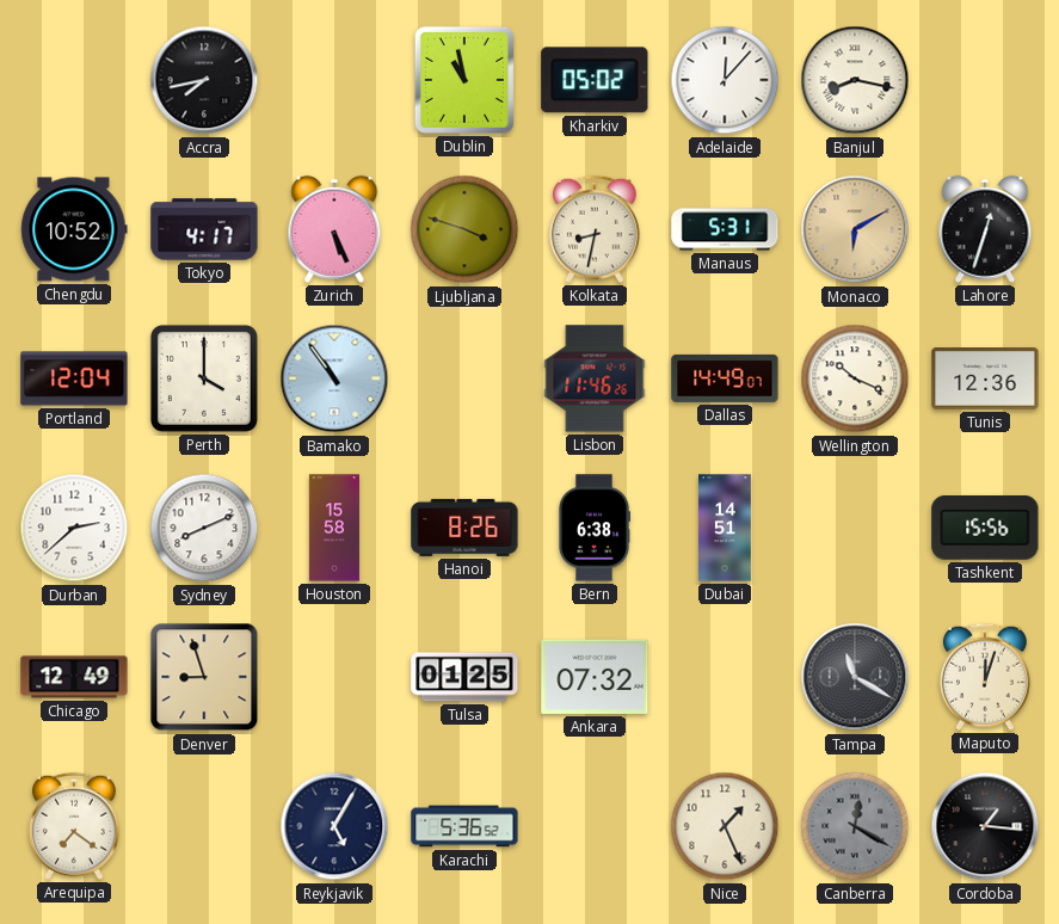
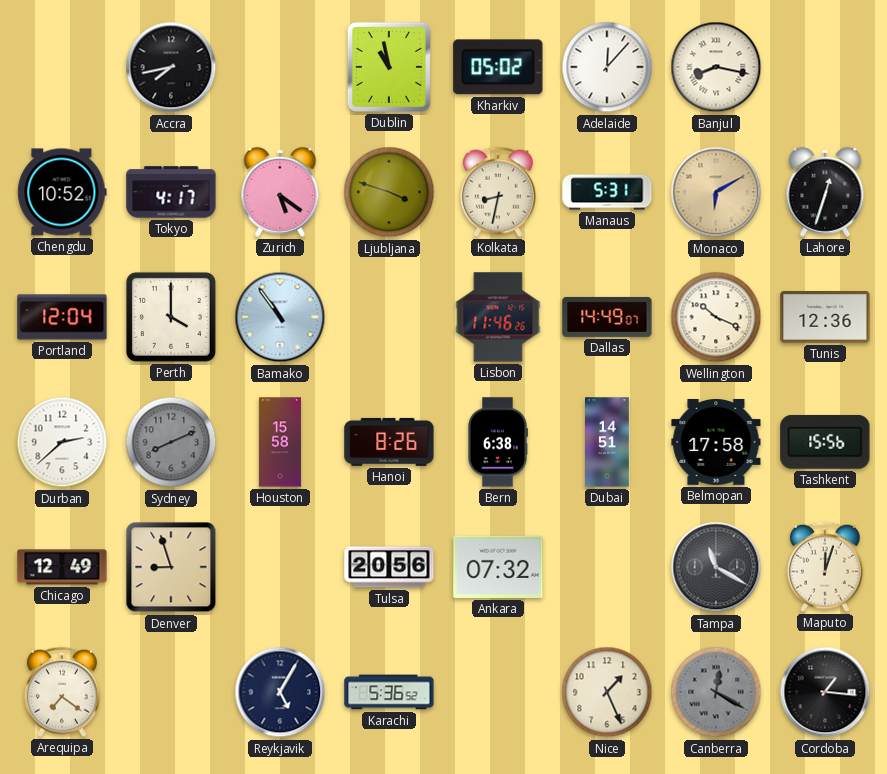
Zurich: 5:26 -> 5:21
Sydney dial: white -> grey
Belmopan: none -> 17:58
Tulsa: 01:25 -> 20:56
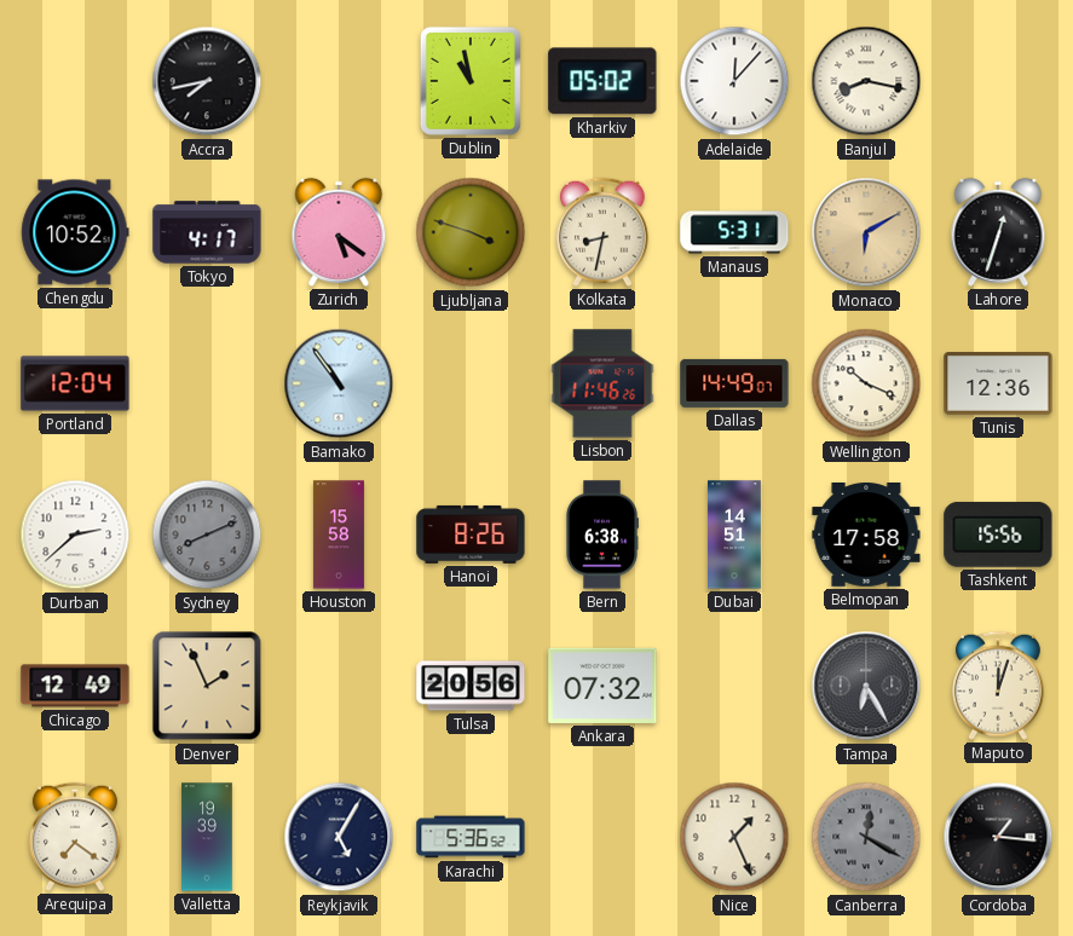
Perth: 4:00 -> none
Denver: 8:57 -> 1:56
Tampa: 11:20 -> 6:25
Valletta: none -> 19:39
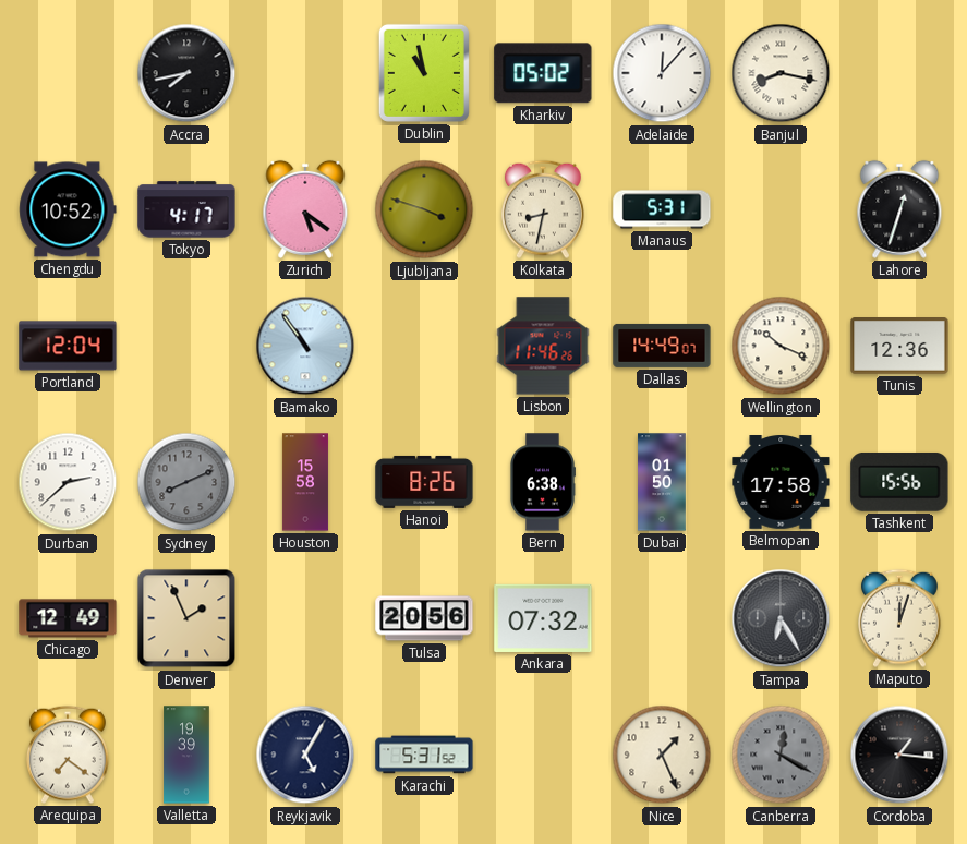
Monaco: 6:10 -> none
Dubai: 14:51 -> 01:50
Karachi: 5:36 -> 5:31
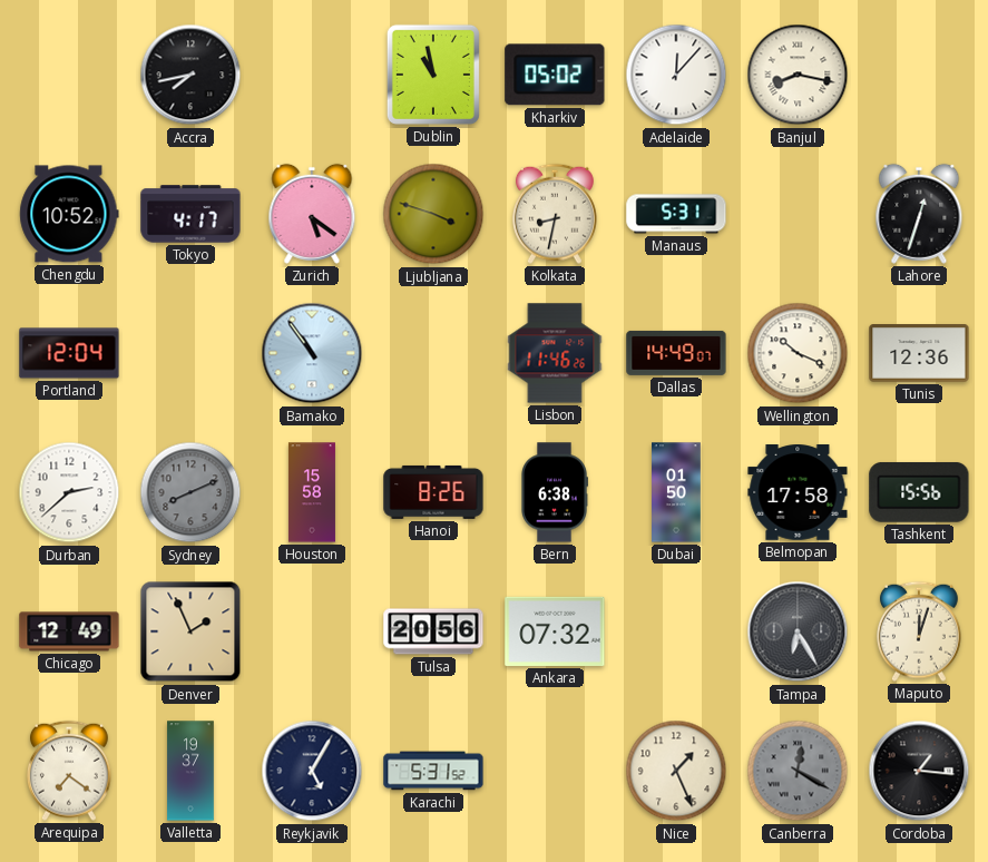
Valletta: 19:39 -> 19:37
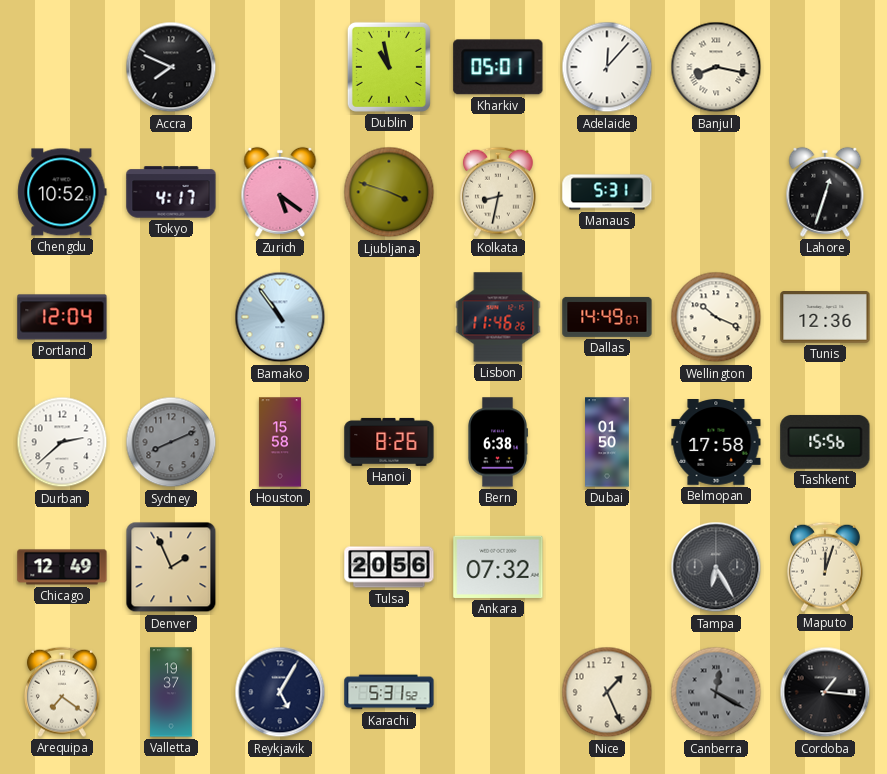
Accra: 7:43 -> 7:49
Kharkiv: 05:02 -> 05:01
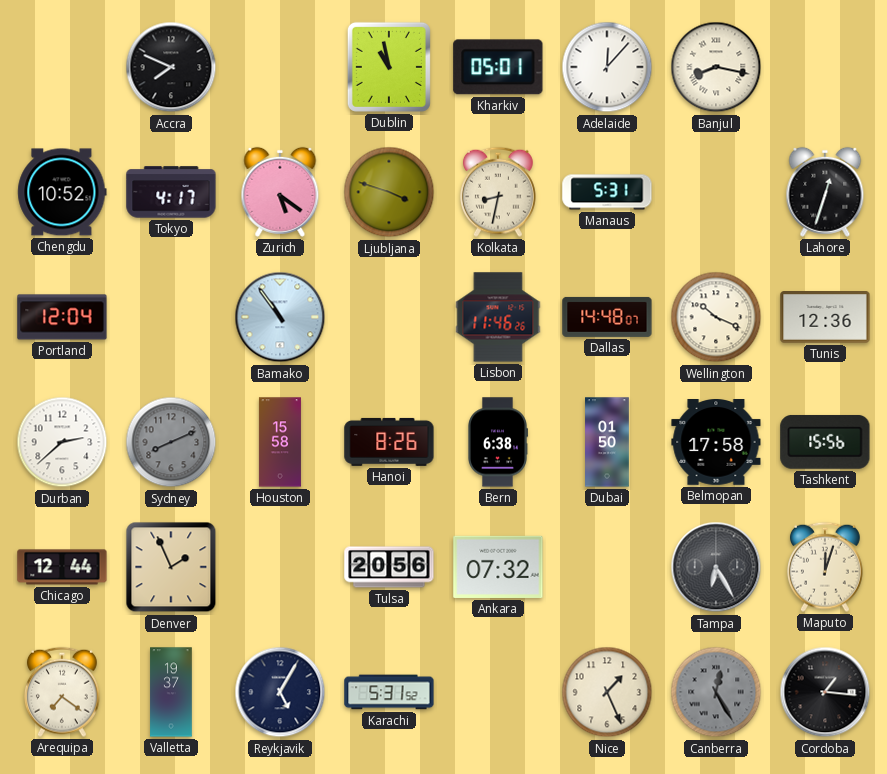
Dallas: 14:49 -> 14:48
Chicago: 12:49 -> 12:44
Canberra: 12:20 -> 12:25
